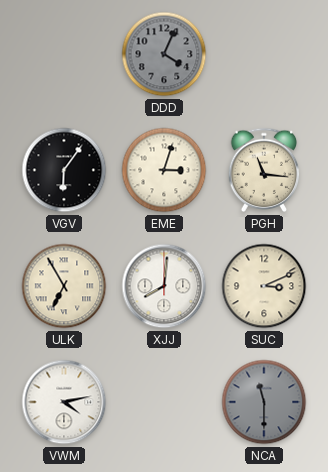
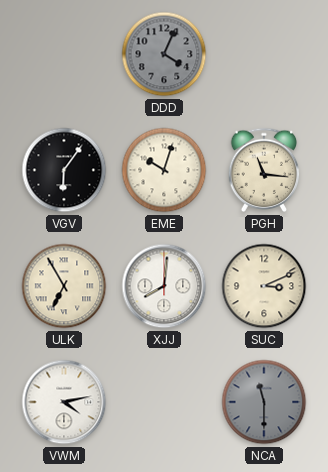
EME: 3:03 -> 10:03
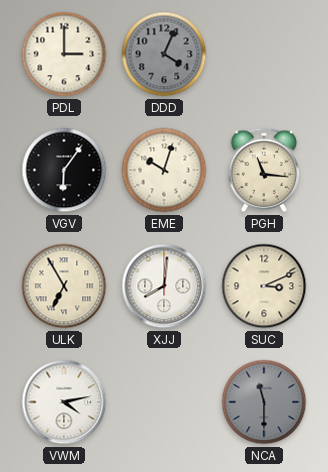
PDL: none -> 3:00
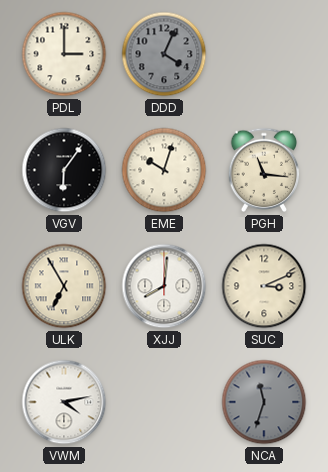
NCA: 11:30 -> 11:33
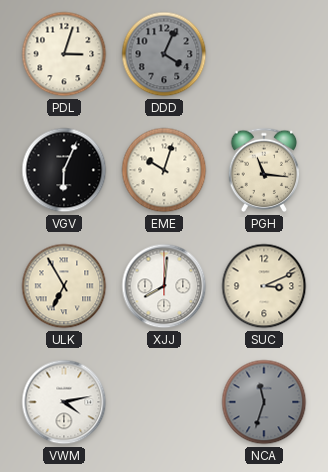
PDL: 3:00 -> 3:03
VGV: 6:06 -> 6:04
